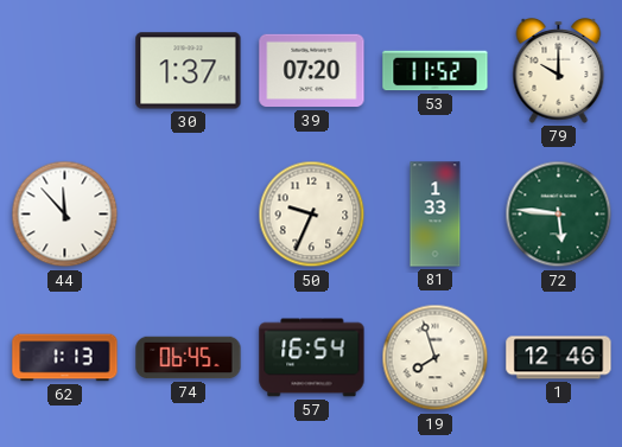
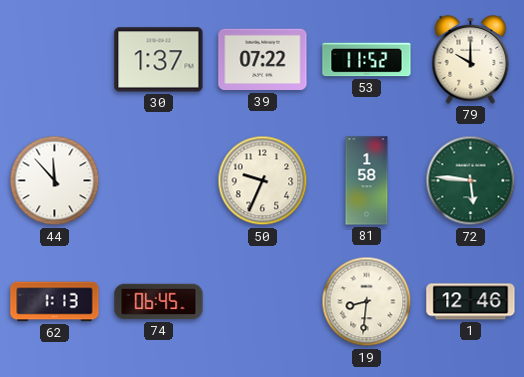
39: 07:20 -> 07:22
81: 1:33 -> 1:58
57: 16:54 -> none
19: 7:57 -> 8:31
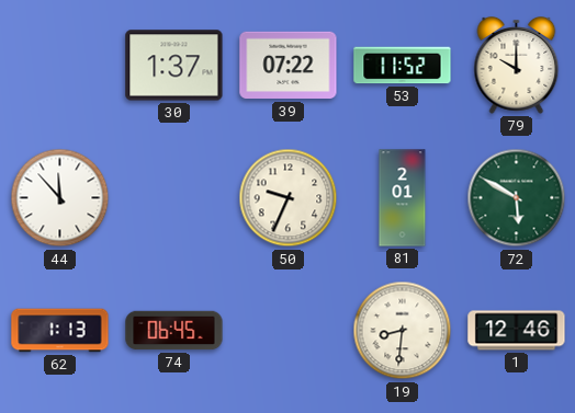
81: 1:58 -> 2:01
72: 5:46 -> 5:50
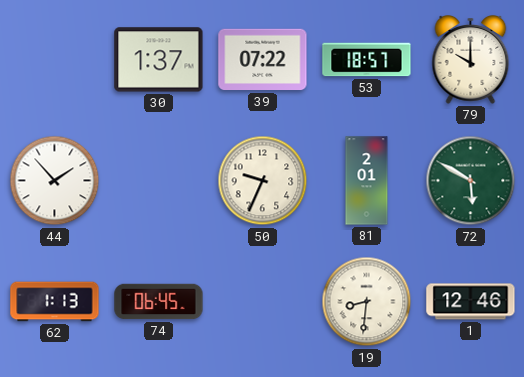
53: 11:52 -> 18:57
44: 11:53 -> 1:53
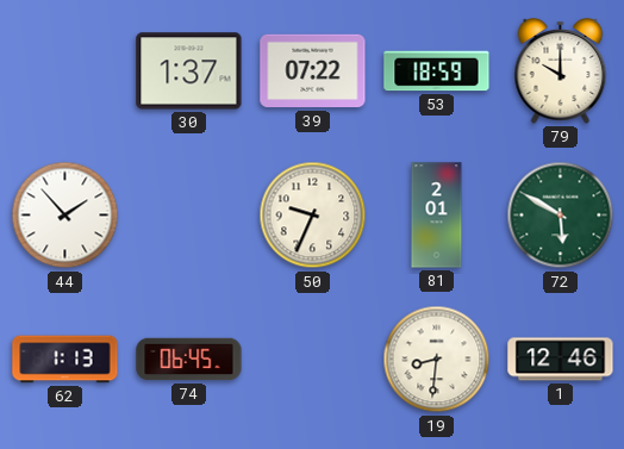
53: 18:57 -> 18:59
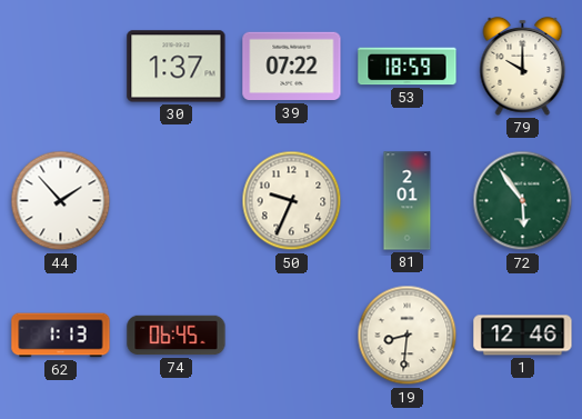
72: 5:50 -> 5:54
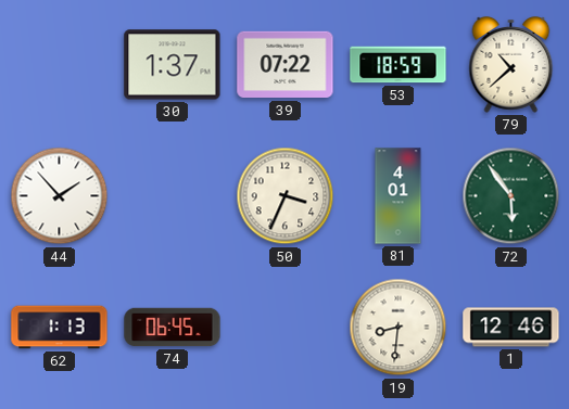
79: 10:00 -> 10:38
50: 9:34 -> 3:34
81: 2:01 -> 4:01
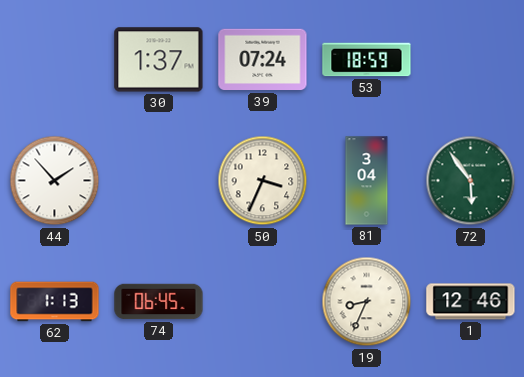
39: 07:22 -> 07:24
79: 10:38 -> none
81: 4:01 -> 3:04
19: 8:31 -> 8:34
